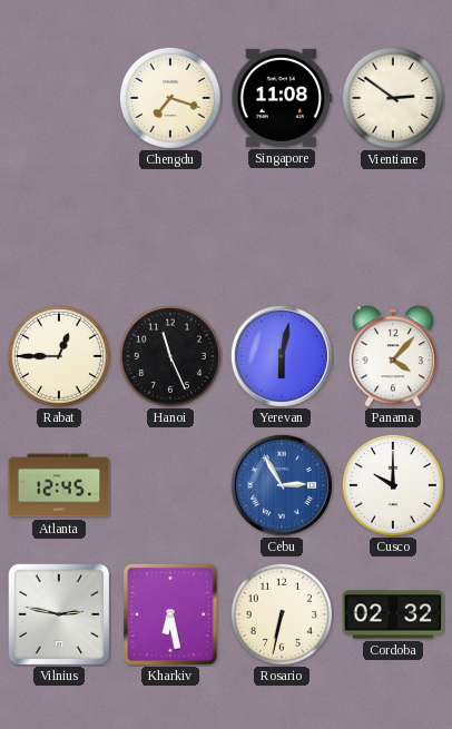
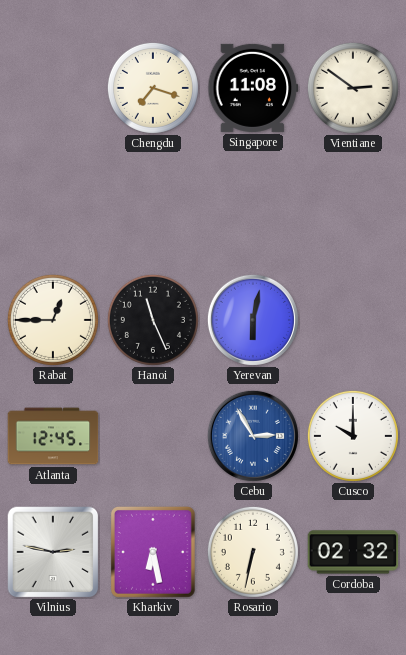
Panama: 4:07 -> none
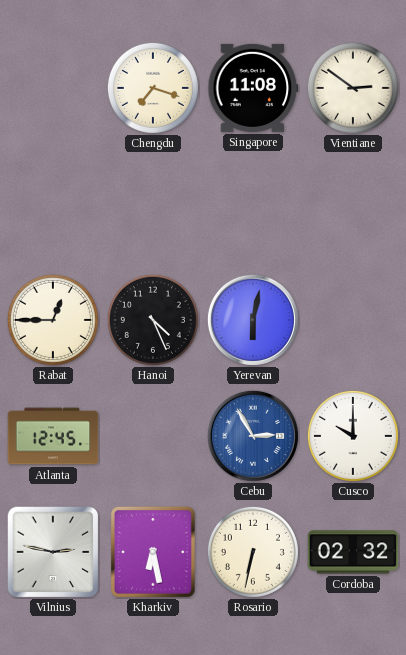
Hanoi: 11:26 -> 4:26
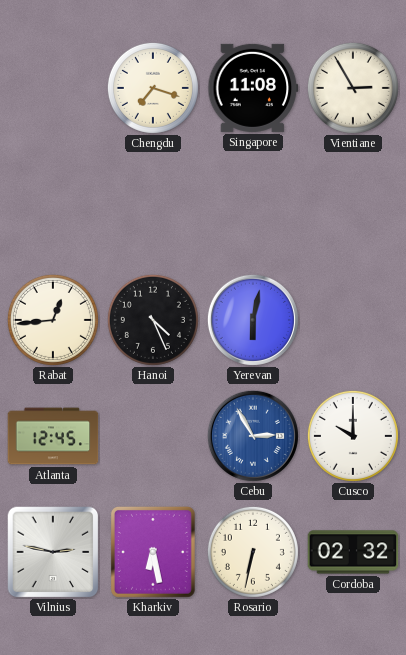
Vientiane: 2:51 -> 2:55
Rabat: 12:45 -> 12:44
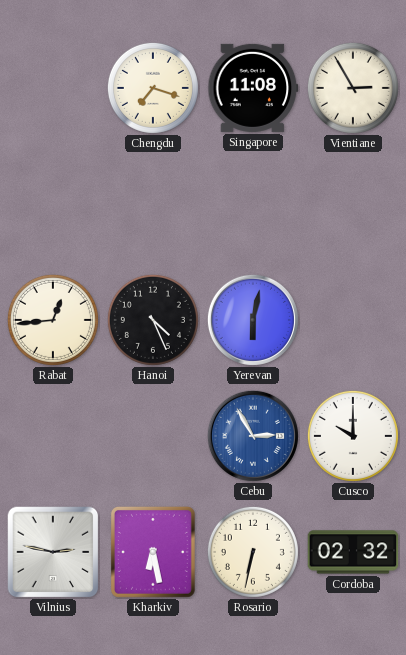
Atlanta: 12:45 -> none
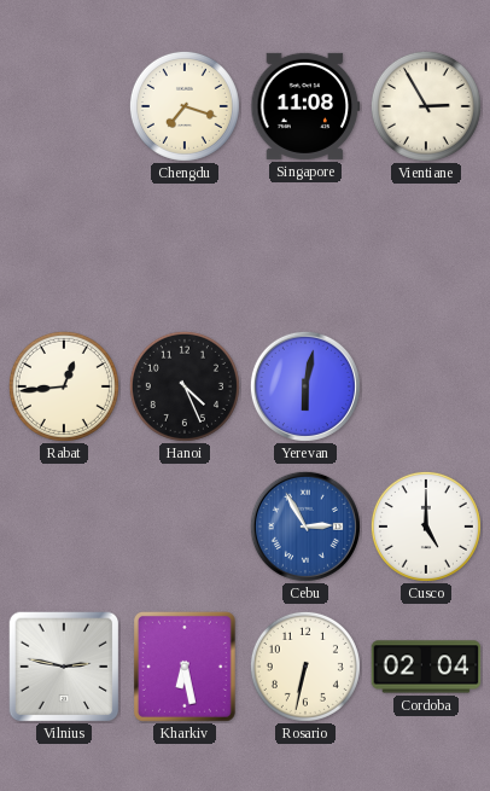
Cusco: 10:00 -> 5:00
Cordoba: 02:32 -> 02:04
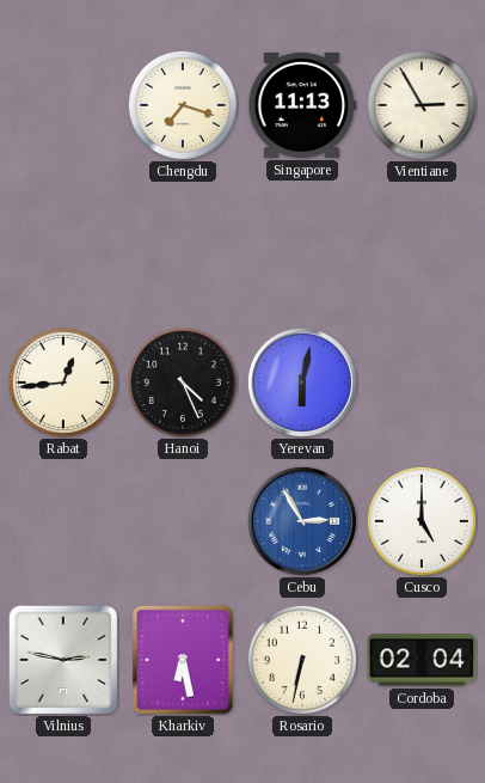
Singapore: 11:08 -> 11:13
